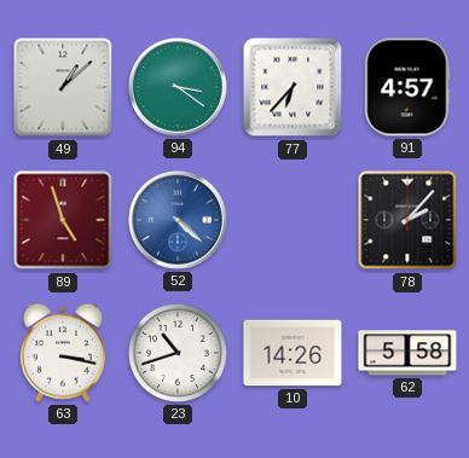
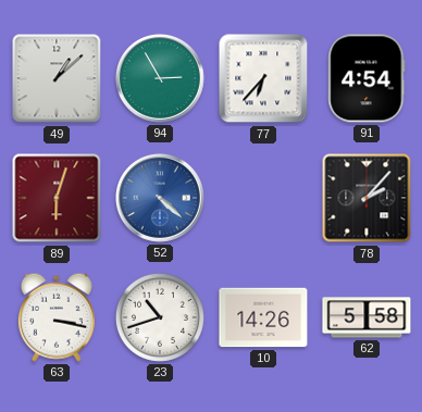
94: 3:21 -> 2:55
91: 4:57 -> 4:54
89: 4:57 -> 6:03
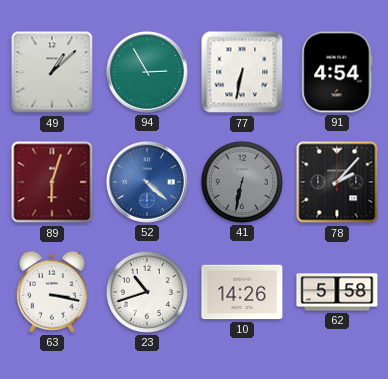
77: 6:37 -> 6:32
41: none -> 6:32
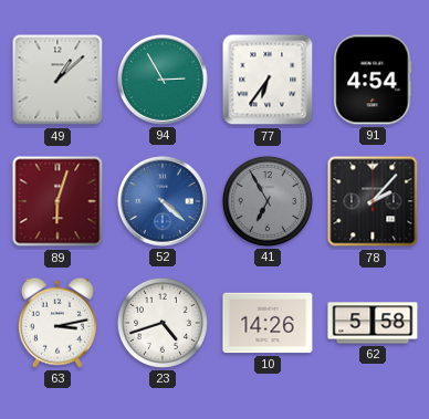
77: 6:32 -> 6:36
41: 6:32 -> 6:55
63: 3:17 -> 3:13
23: 10:42 -> 4:42
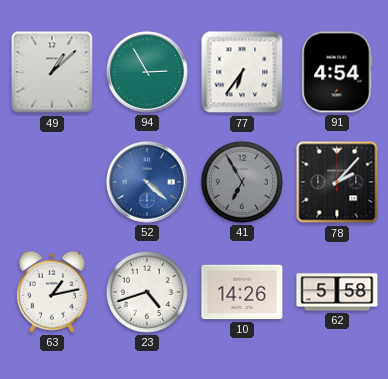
89: 6:03 -> none
63: 3:13 -> 1:13
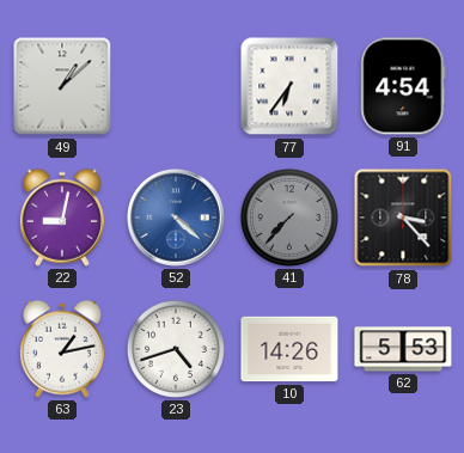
94: 2:55 -> none
22: none -> 9:02
41: 6:55 -> 7:37
78: 2:07 -> 3:23
62: 5:58 -> 5:53
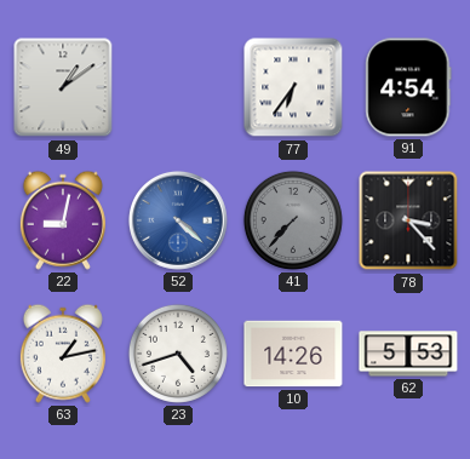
49: 1:08 -> 1:09
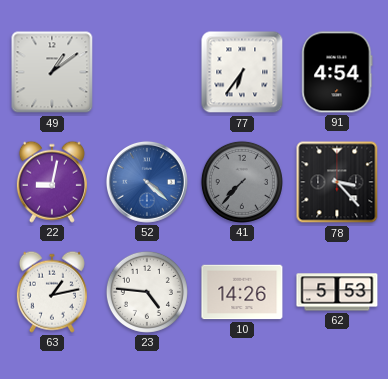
23: 4:42 -> 4:46
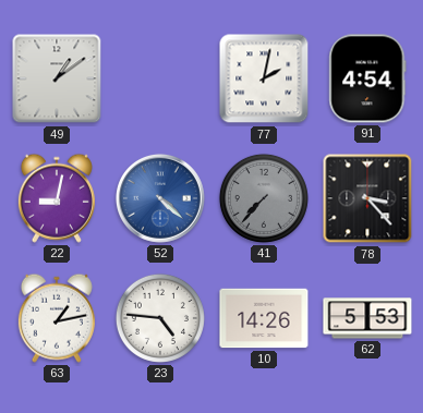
77: 6:36 -> 2:02
